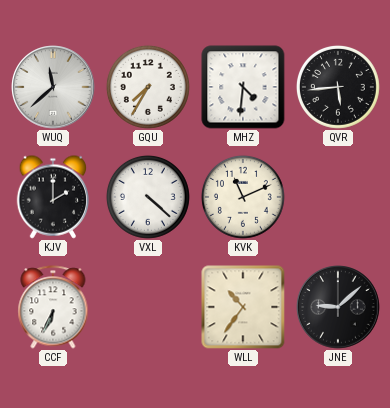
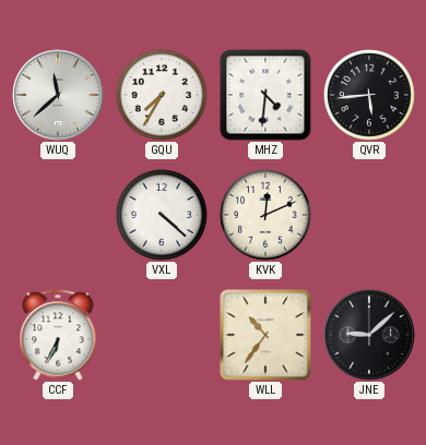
KJV: 2:00 -> none
KVK: 11:11 -> 12:11
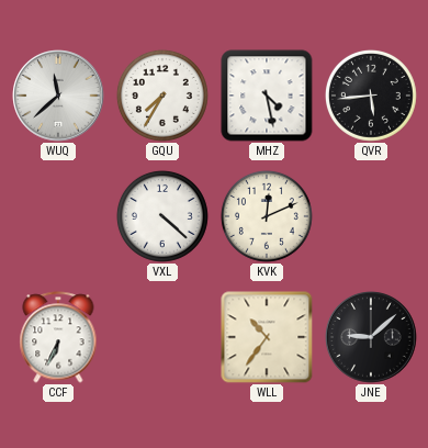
MHZ: 4:31 -> 4:28
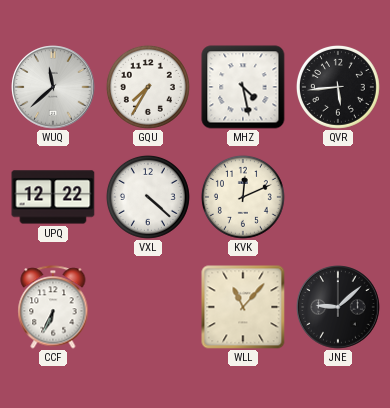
UPQ: none -> 12:22
WLL: 10:36 -> 11:07
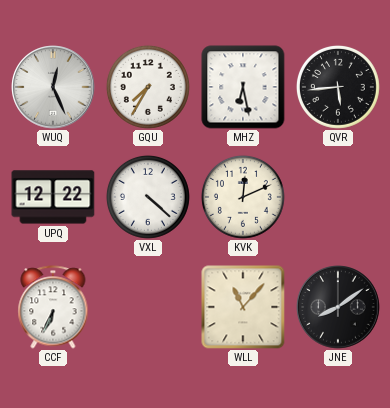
WUQ: 11:38 -> 12:26
MHZ: 4:28 -> 6:28
JNE: 9:08 -> 8:09
